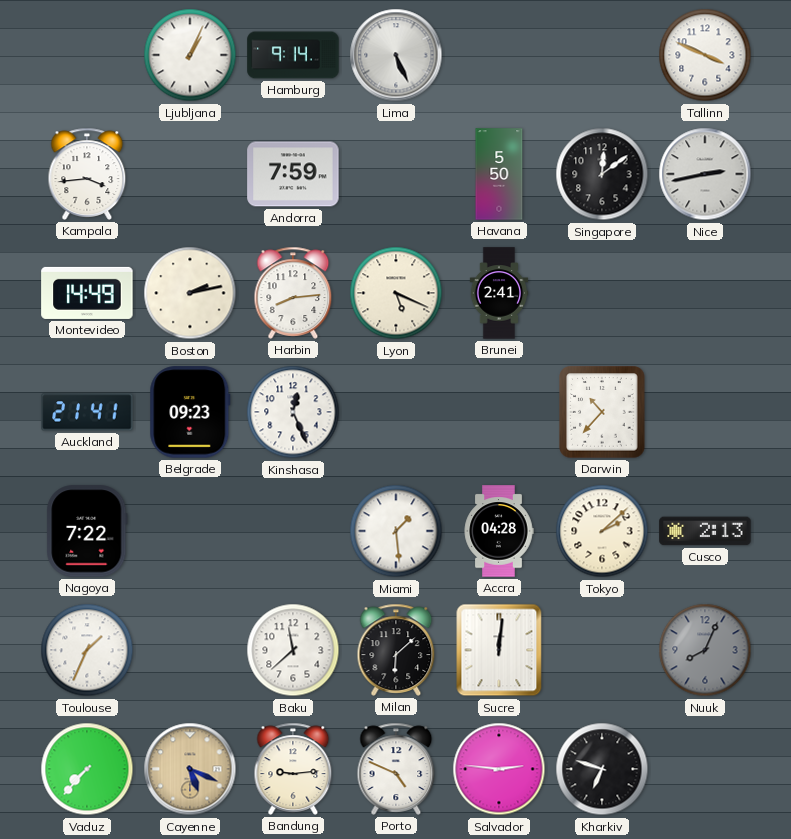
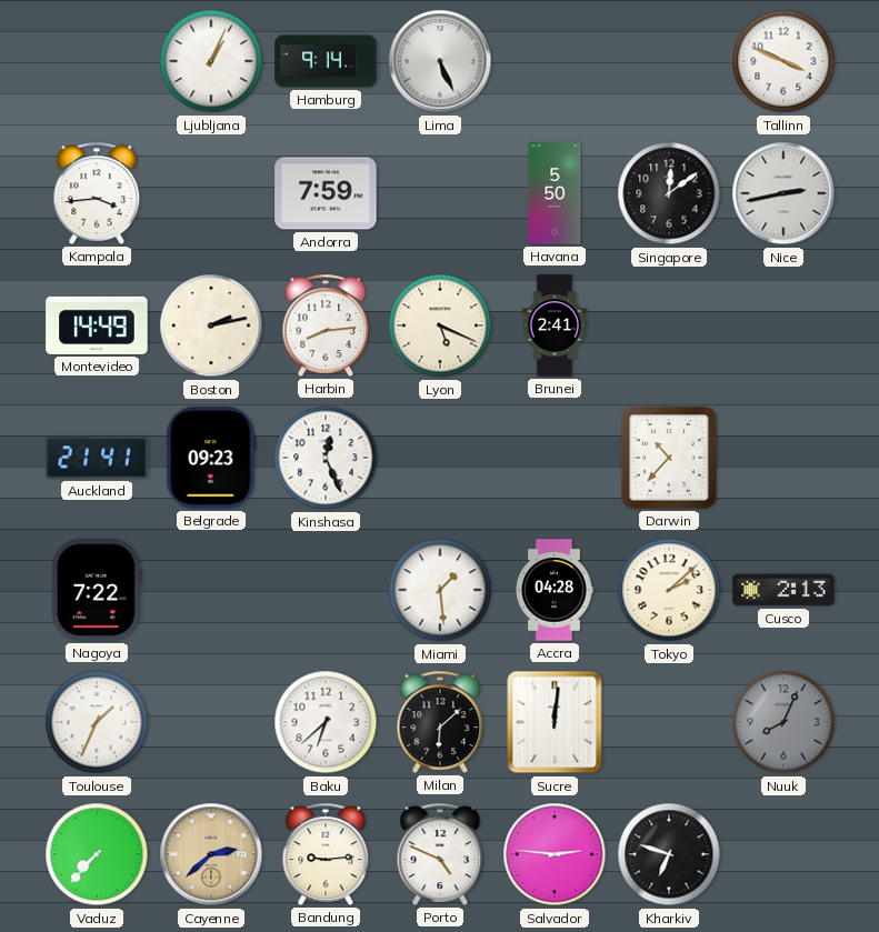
Baku: 11:38 -> 6:38
Cayenne: 5:19 -> 2:38
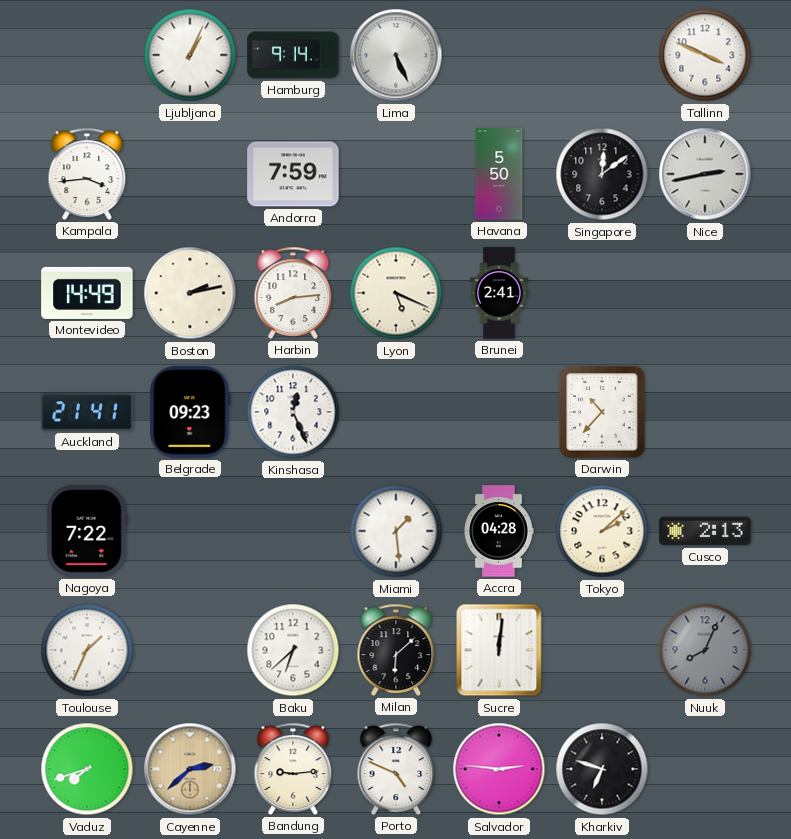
Vaduz: 7:37 -> 7:42
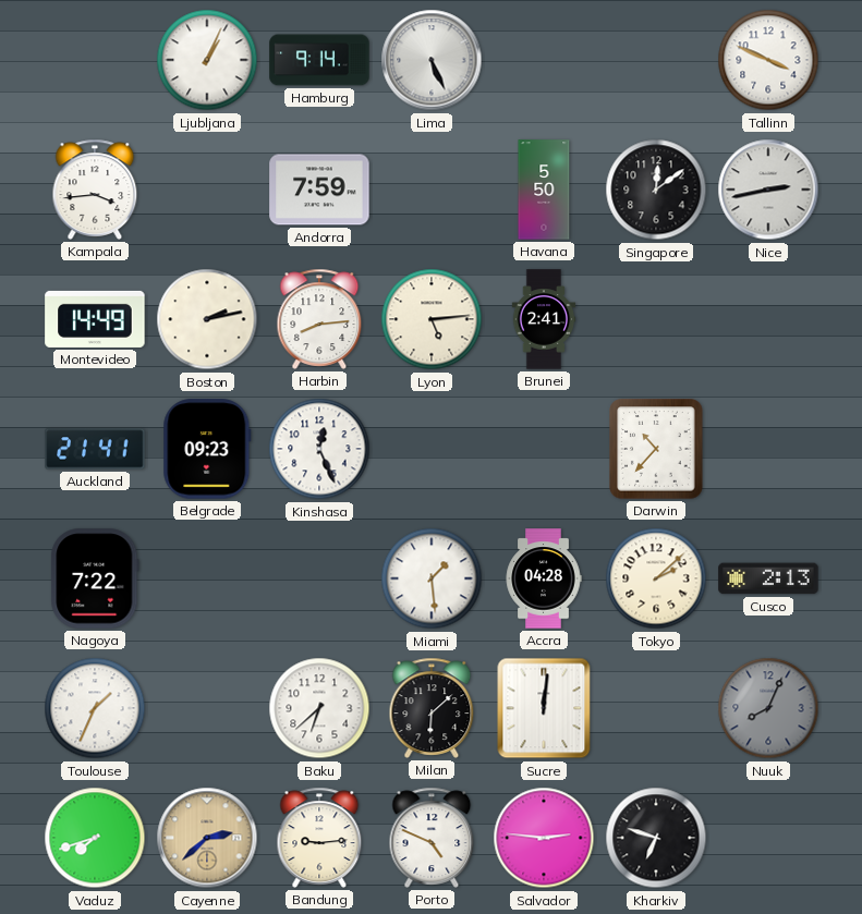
Lyon: 5:19 -> 5:14
